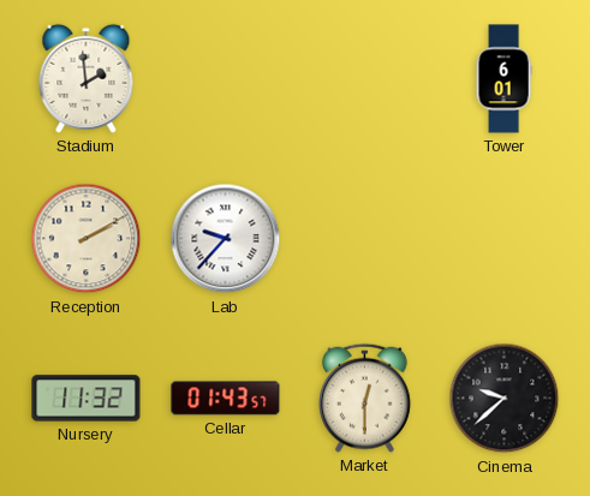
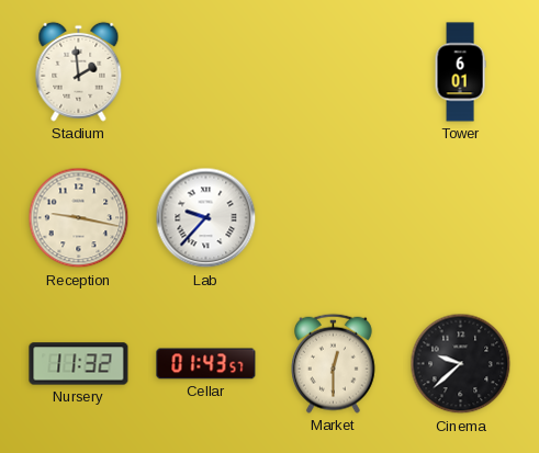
Reception: 2:10 -> 9:17
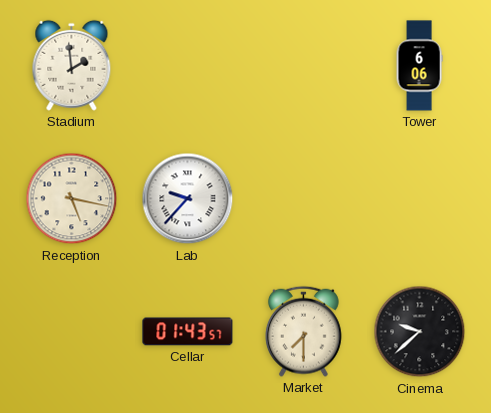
Tower: 6:01 -> 6:06
Reception: 9:17 -> 5:17
Nursery: 11:32 -> none
Market: 12:30 -> 7:30
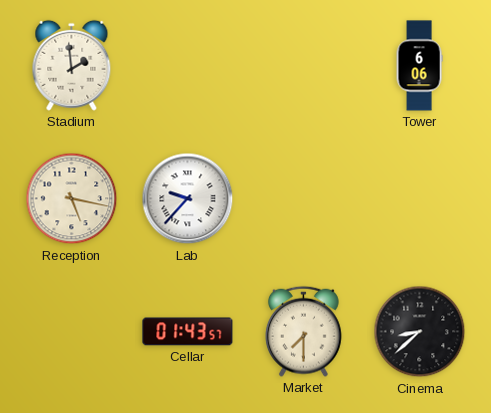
Cinema: 9:38 -> 8:38
